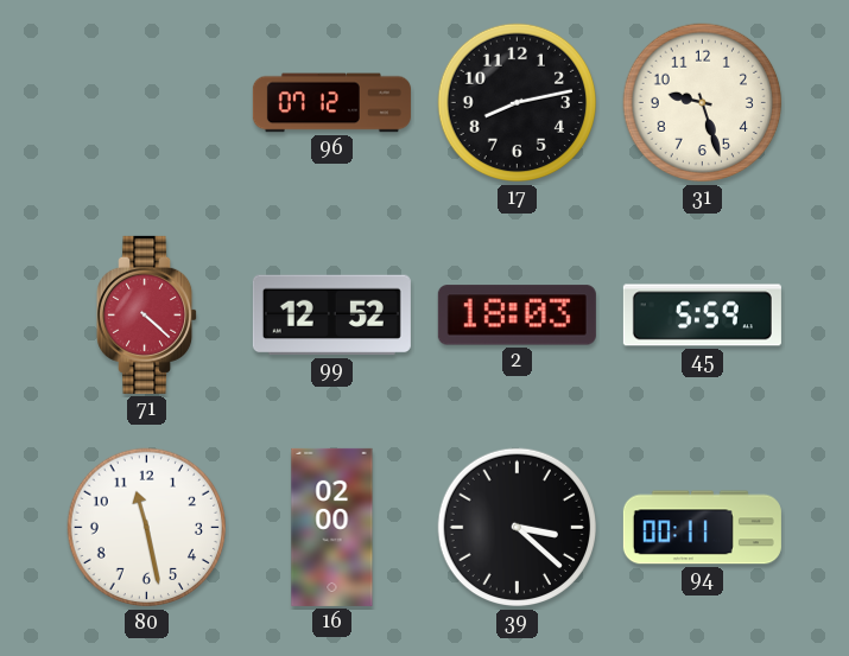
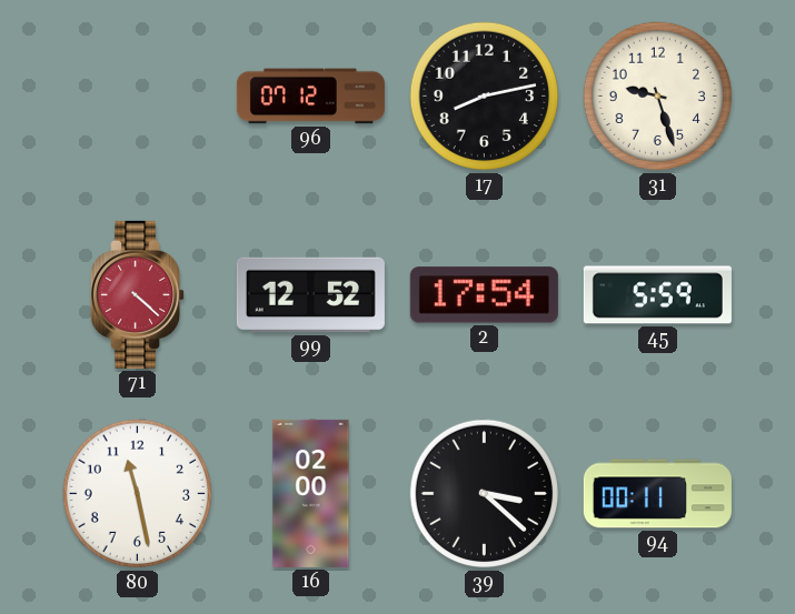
2: 18:03 -> 17:54
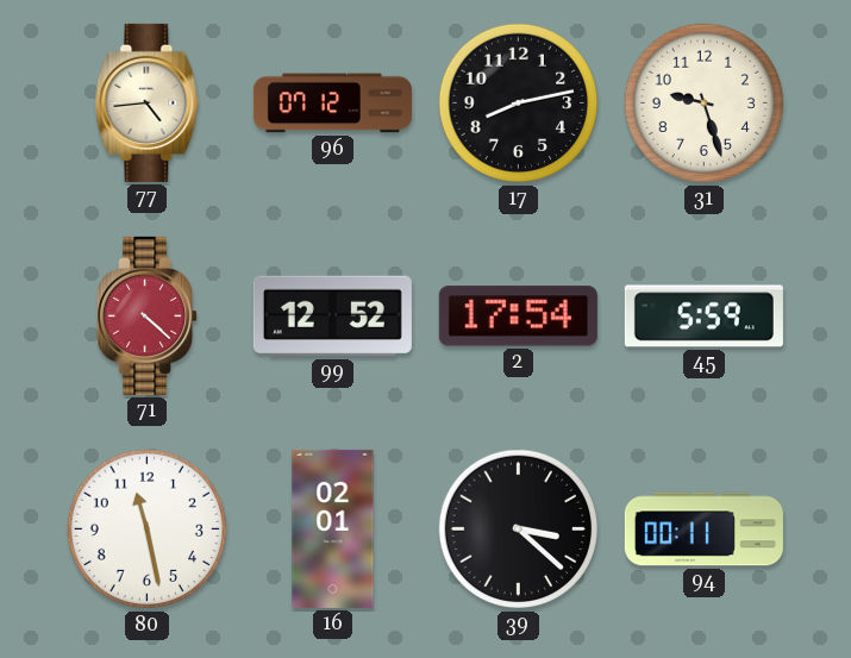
77: none -> 4:44
16: 02:00 -> 02:01
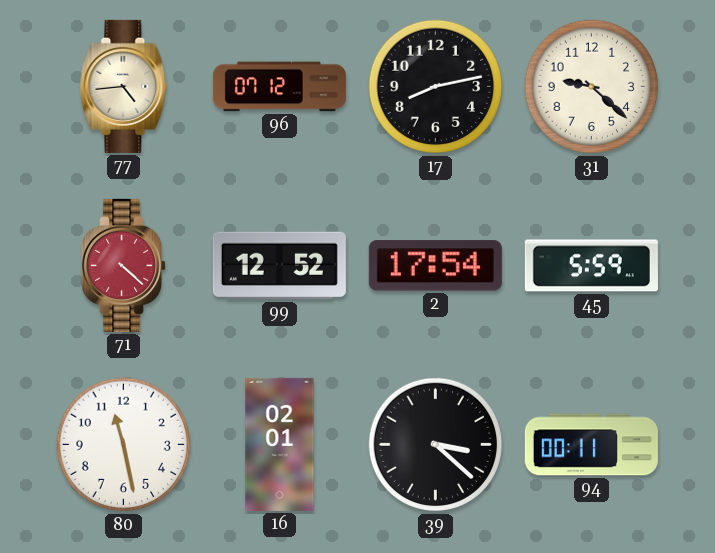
31: 9:27 -> 9:22
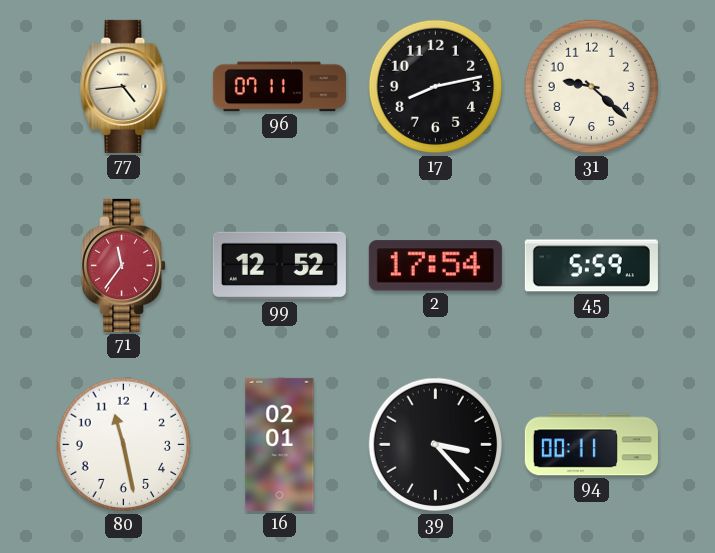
96: 07:12 -> 07:11
71: 4:22 -> 11:36
39: 3:22 -> 3:23
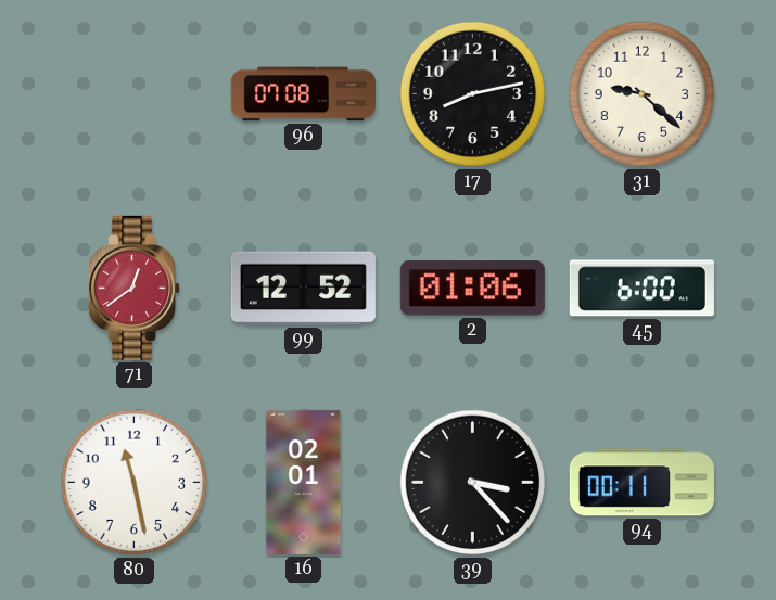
77: 4:44 -> none
96: 07:11 -> 07:08
71: 11:36 -> 12:39
2: 17:54 -> 01:06
45: 5:59 -> 6:00
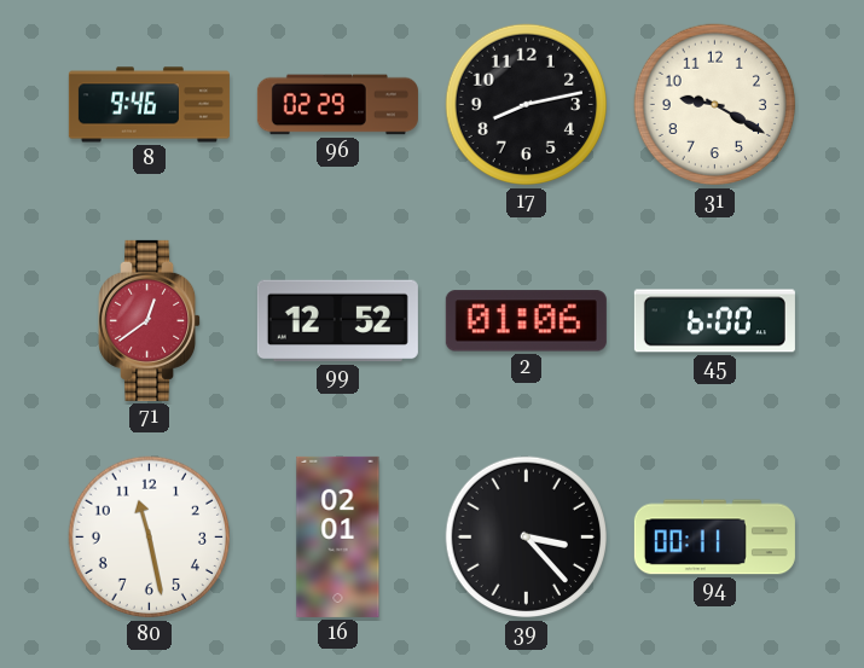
8: none -> 9:46
96: 07:08 -> 02:29
31: 9:22 -> 9:20
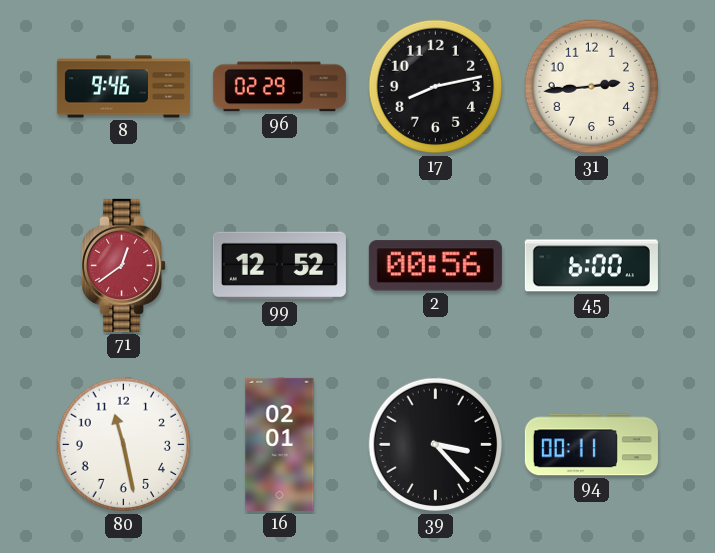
31: 9:20 -> 2:44
2: 01:06 -> 00:56
